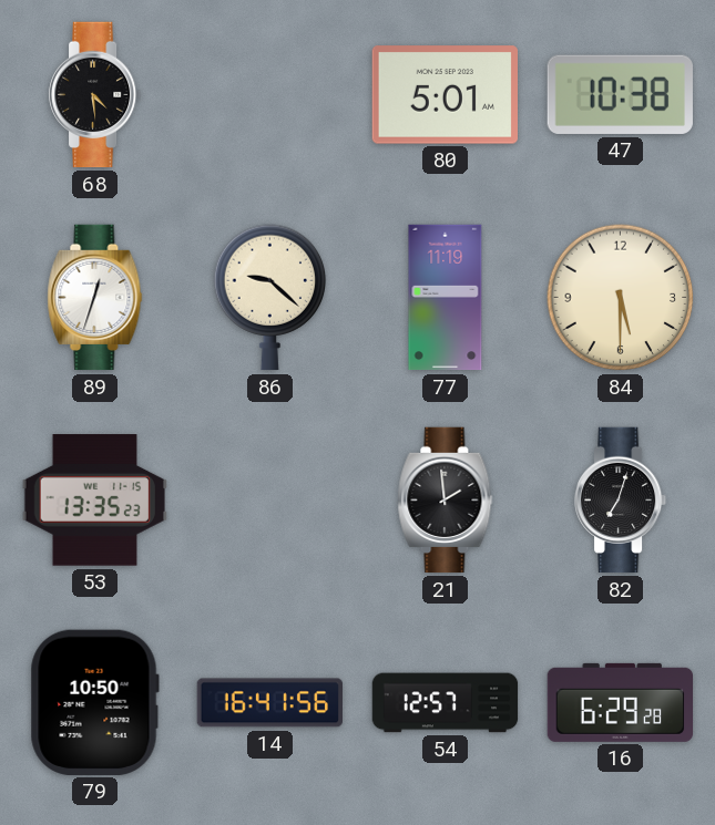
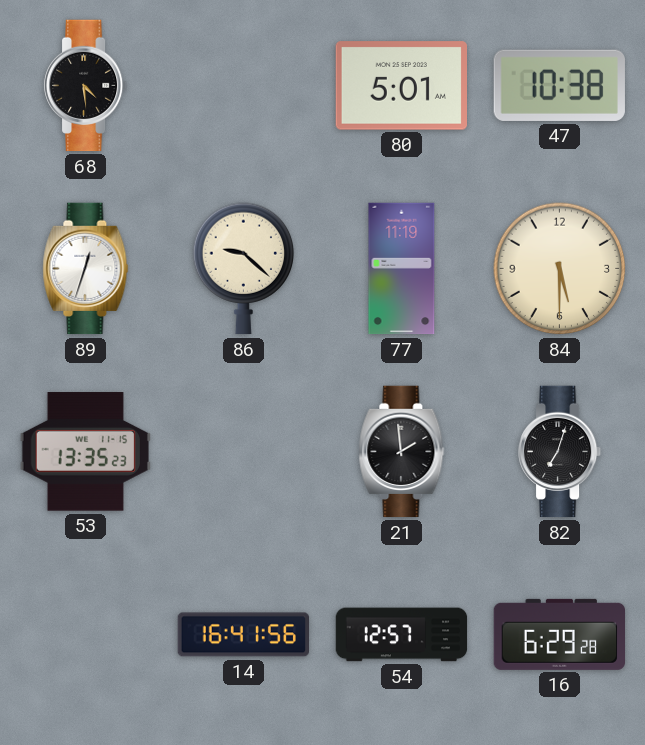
79: 10:50 -> none
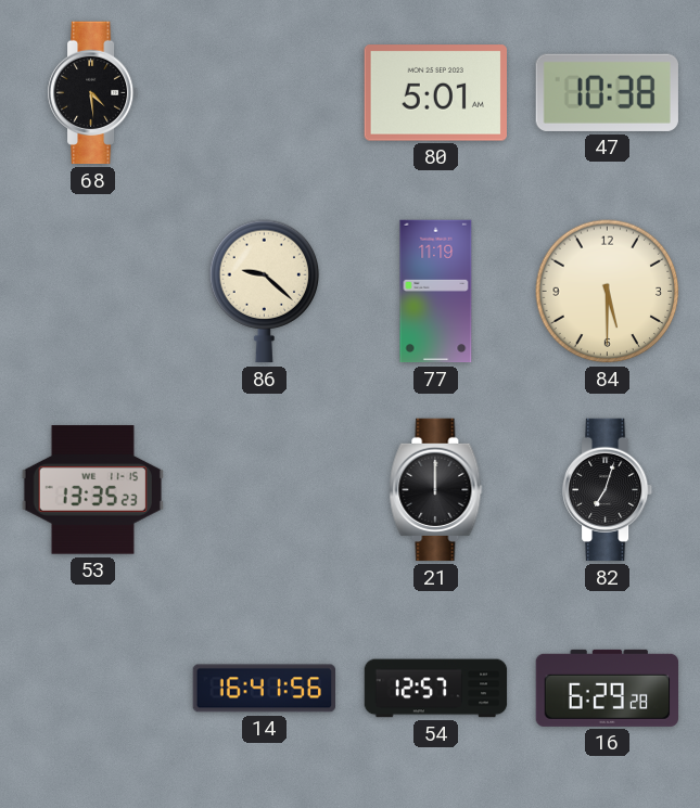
89: 12:33 -> none
21: 1:59 -> 12:00
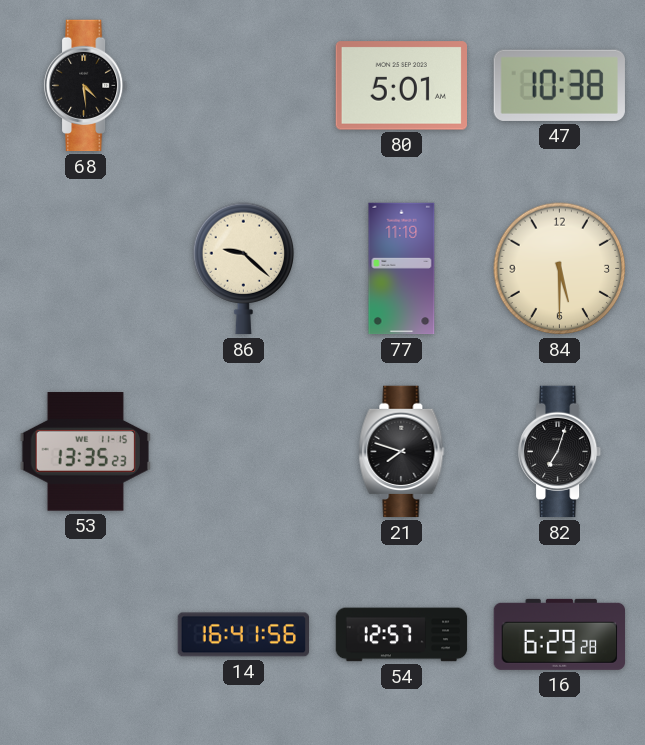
21: 12:00 -> 7:48
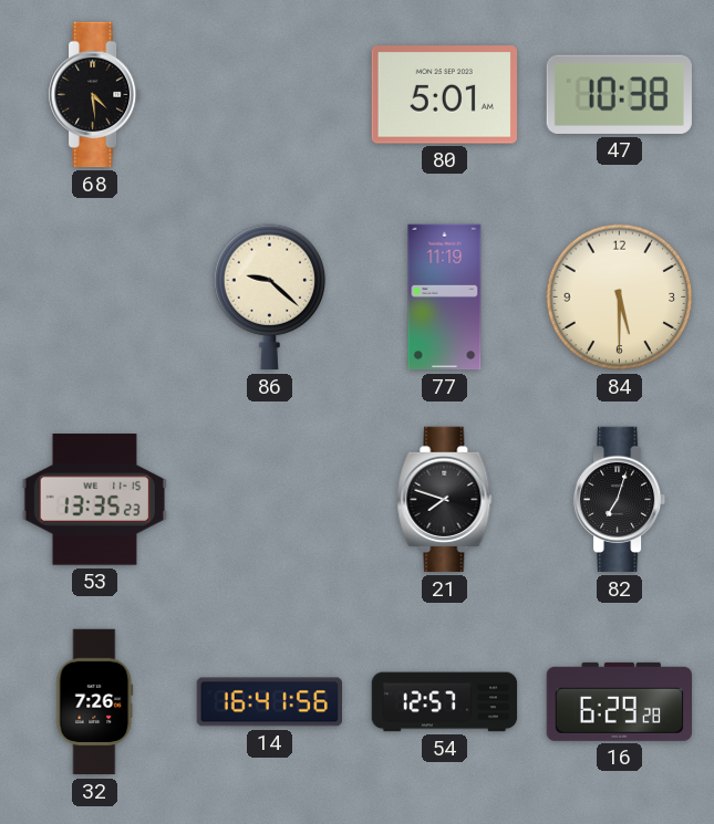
32: none -> 7:26
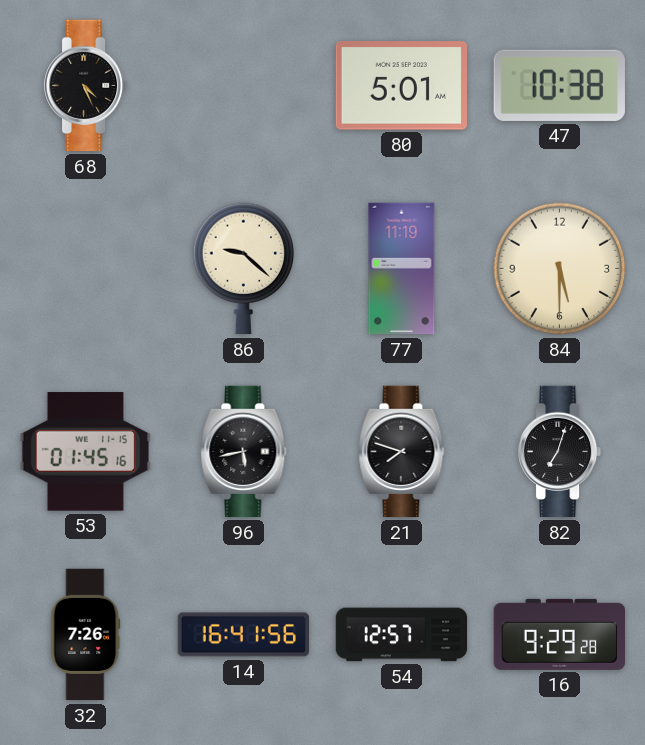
68: 4:29 -> 4:26
53: 13:35 -> 01:45
96: none -> 5:43
16: 6:29 -> 9:29
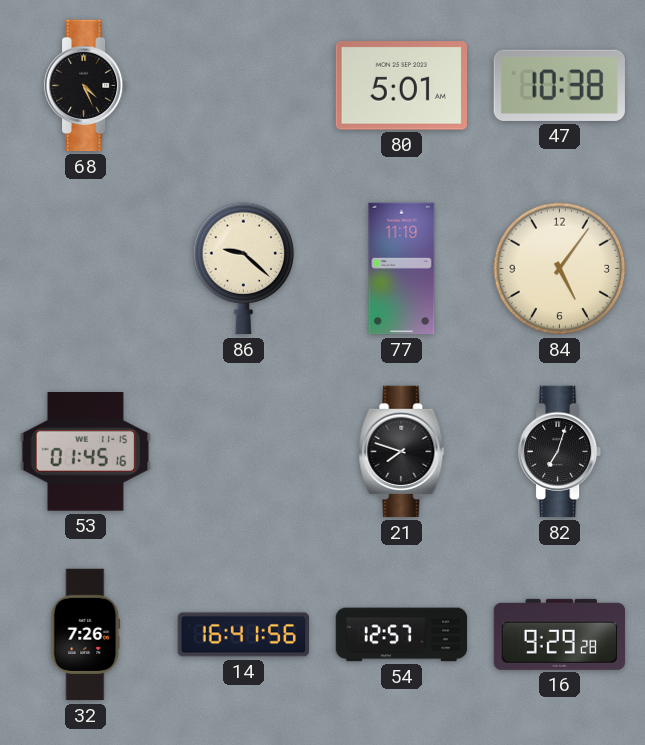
84: 5:30 -> 5:06
96: 5:43 -> none
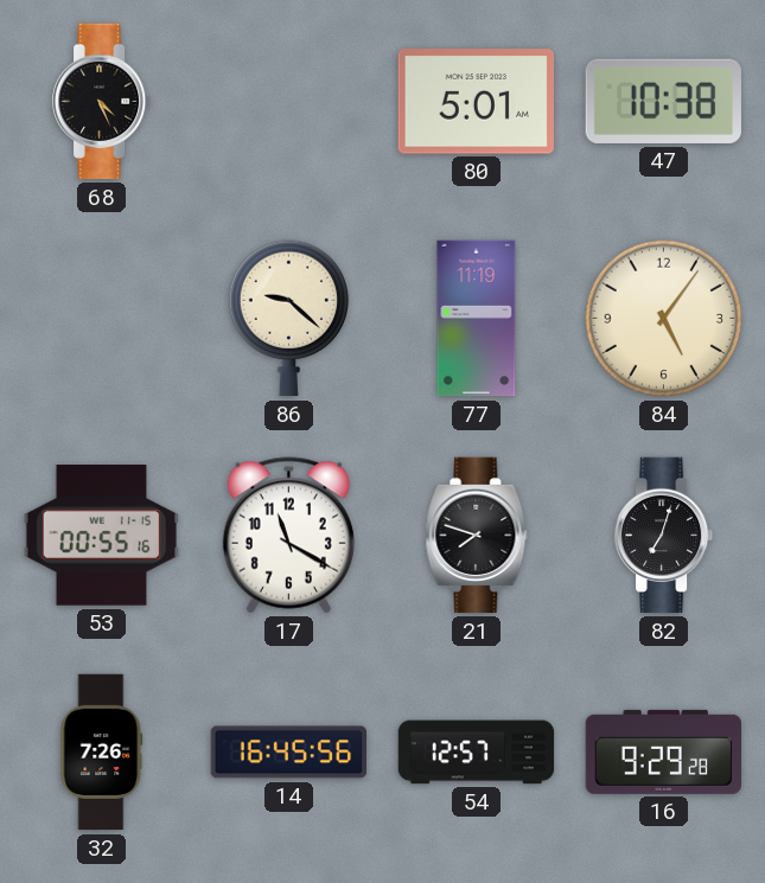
53: 01:45 -> 00:55
17: none -> 11:20
14: 16:41 -> 16:45
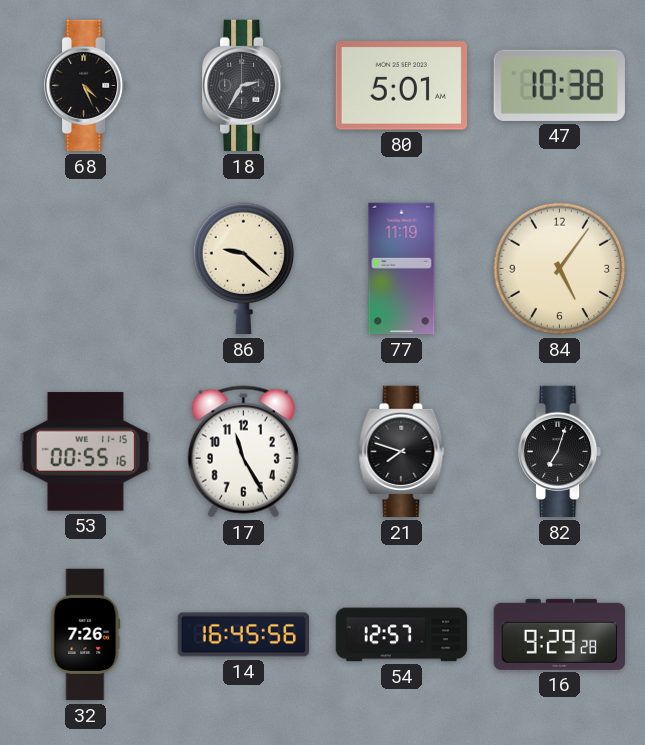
18: none -> 2:35
17: 11:20 -> 11:25
